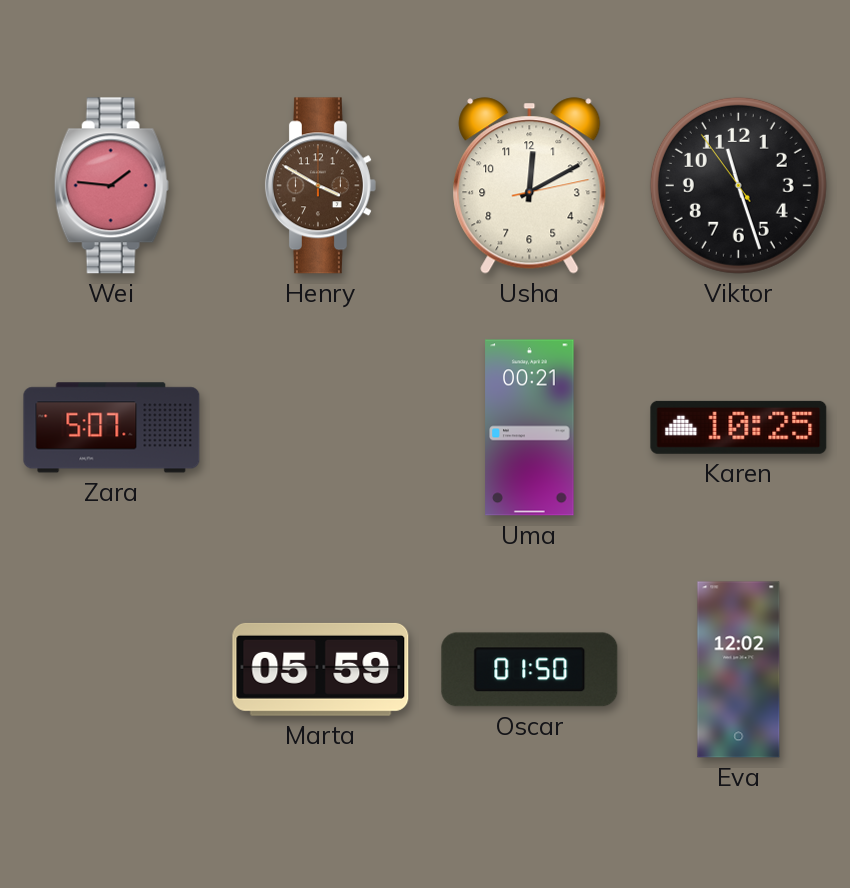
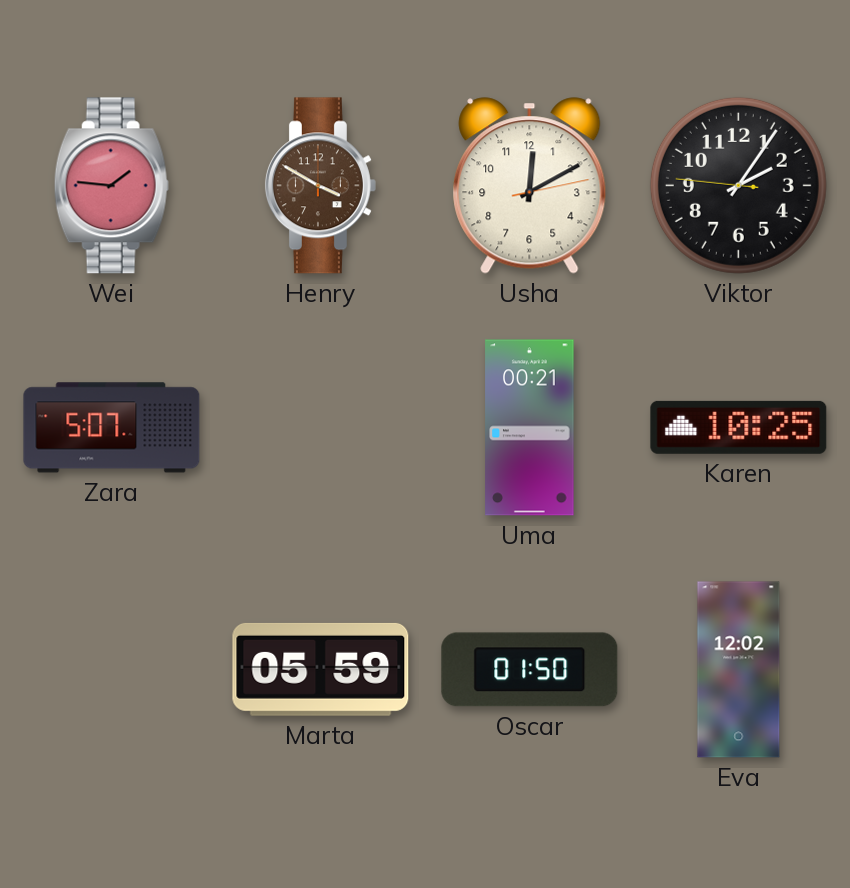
Viktor: 11:26 -> 2:05
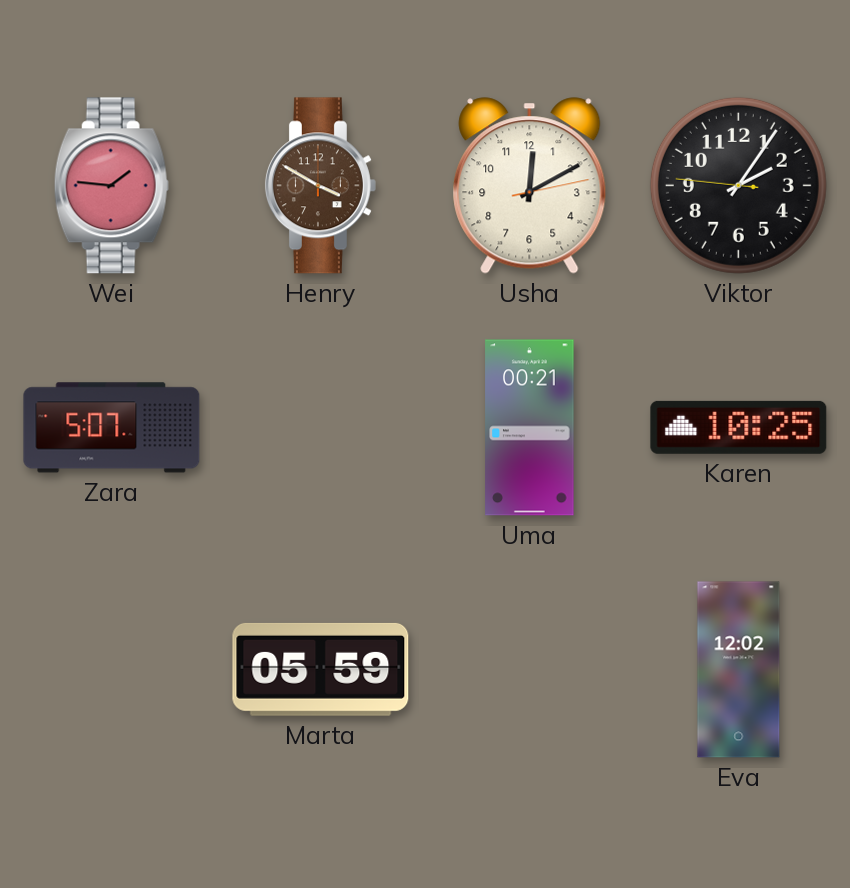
Oscar: 01:50 -> none
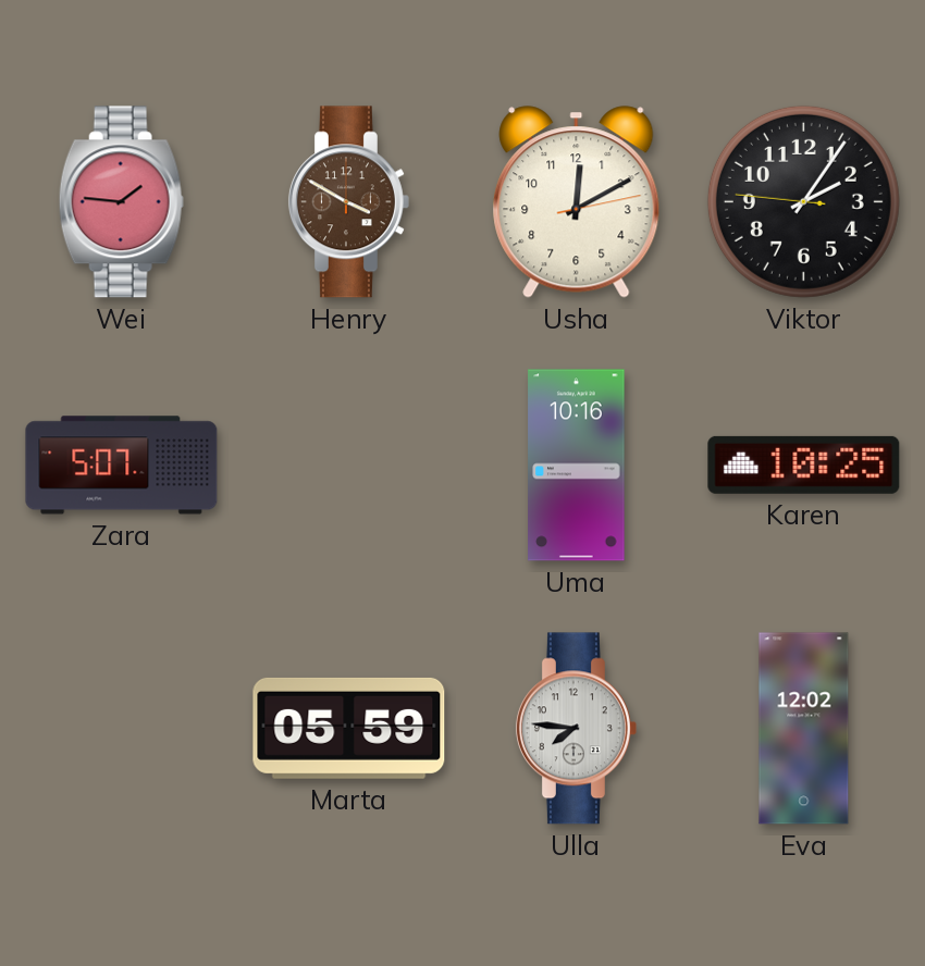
Uma: 00:21 -> 10:16
Ulla: none -> 7:46
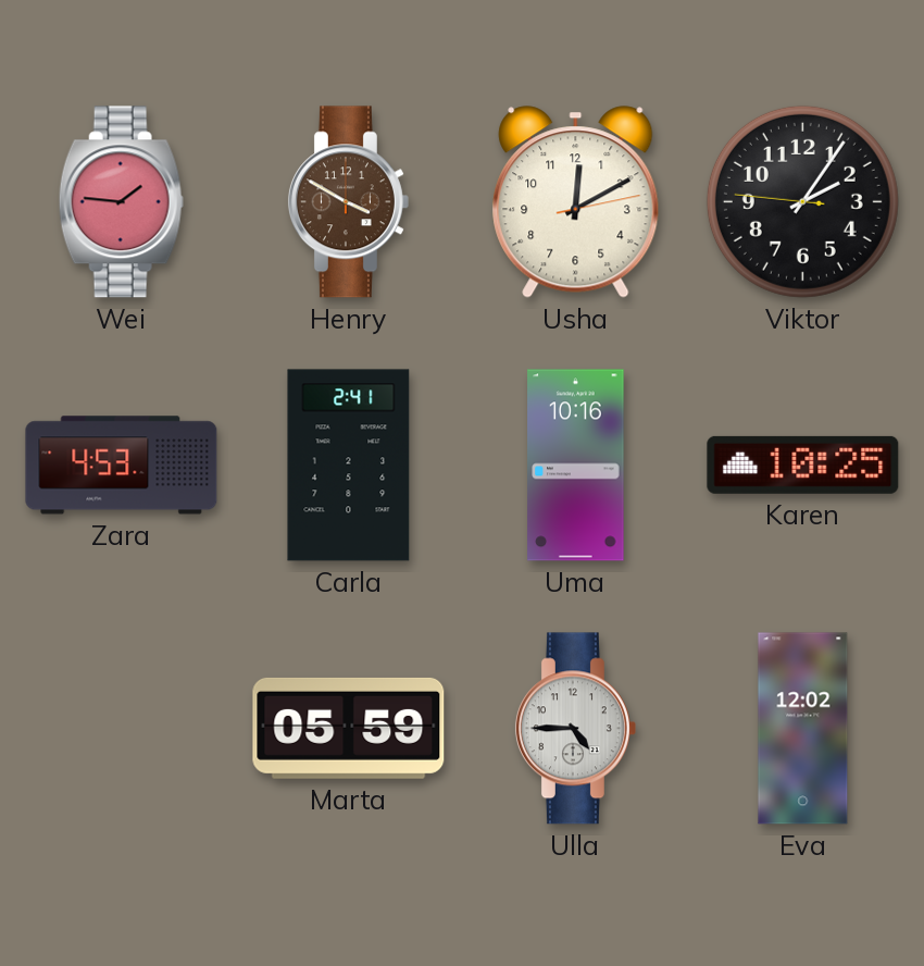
Zara: 5:07 -> 4:53
Carla: none -> 2:41
Ulla: 7:46 -> 4:45
